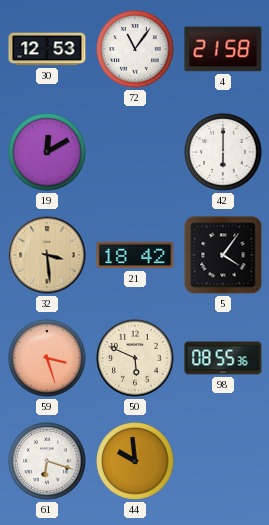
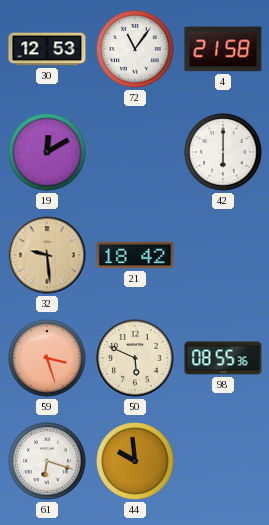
32: 3:29 -> 9:29
5: 4:06 -> none
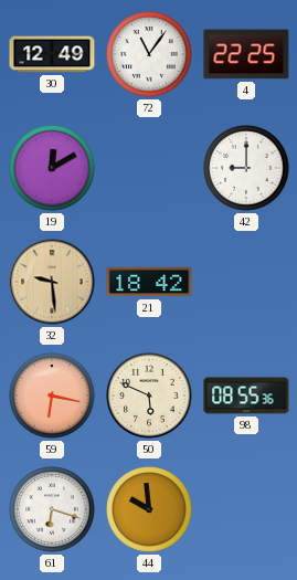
30: 12:53 -> 12:49
4: 21:58 -> 22:25
42: 6:00 -> 9:00
59: 3:27 -> 6:17
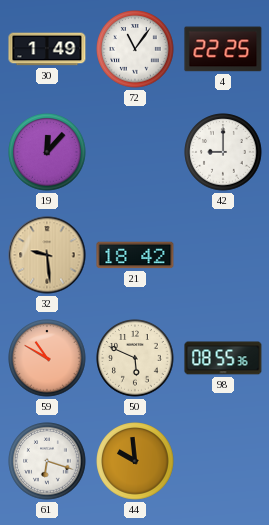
30: 12:49 -> 1:49
19: 12:10 -> 12:07
59: 6:17 -> 10:50
